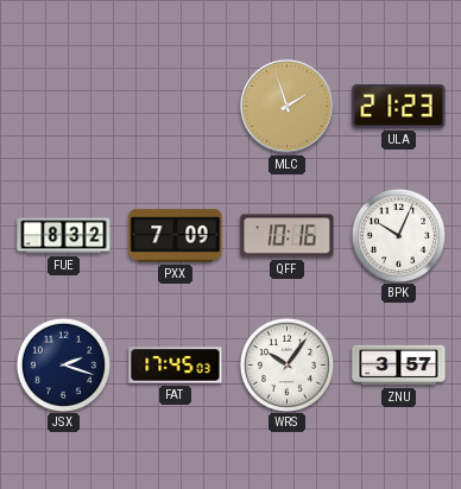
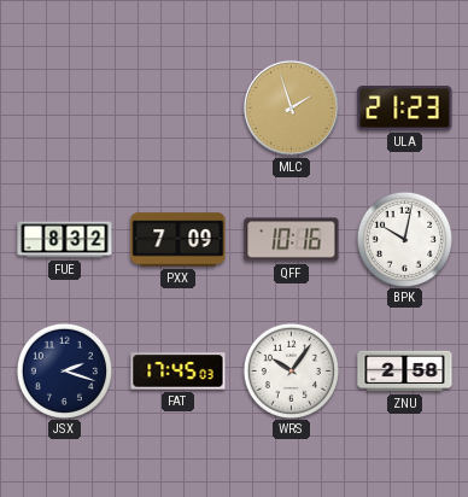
BPK: 10:04 -> 10:02
ZNU: 3:57 -> 2:58
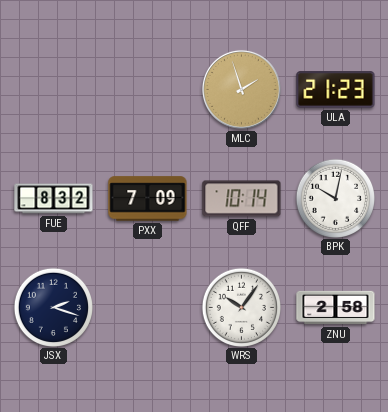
QFF: 10:16 -> 10:14
FAT: 17:45 -> none
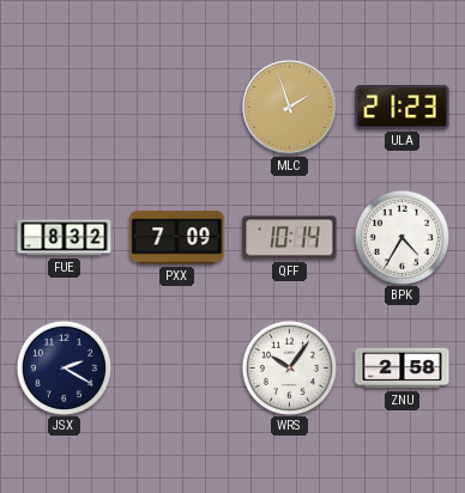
BPK: 10:02 -> 4:35
JSX: 2:18 -> 2:20
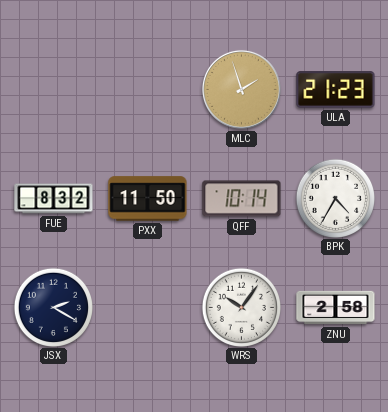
PXX: 7:09 -> 11:50
